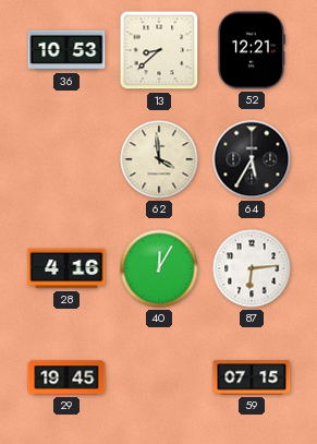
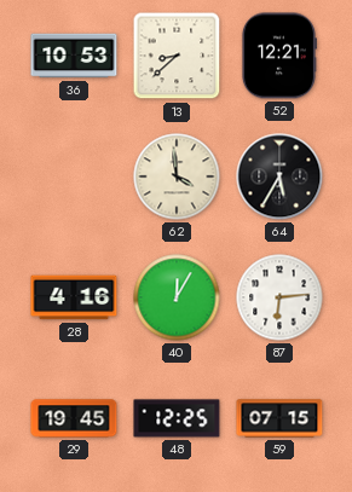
48: none -> 12:25
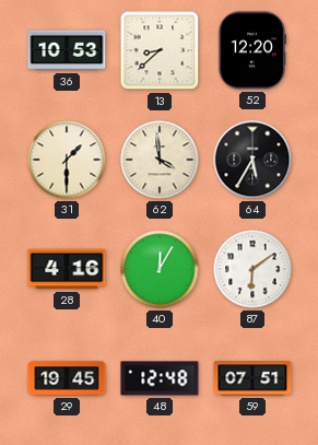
52: 12:21 -> 12:20
31: none -> 1:30
87: 6:14 -> 6:09
48: 12:25 -> 12:48
59: 07:15 -> 07:51
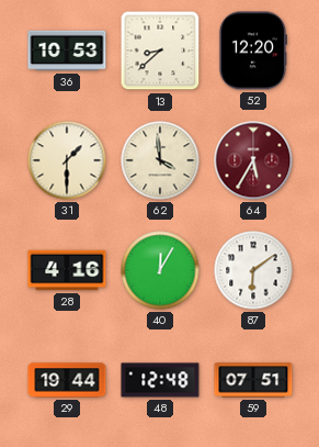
64 dial: black -> burgundy
29: 19:45 -> 19:44
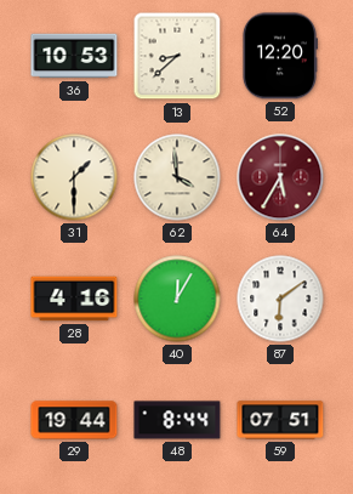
48: 12:48 -> 8:44
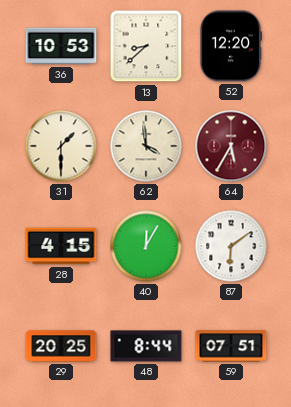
28: 4:16 -> 4:15
29: 19:44 -> 20:25
